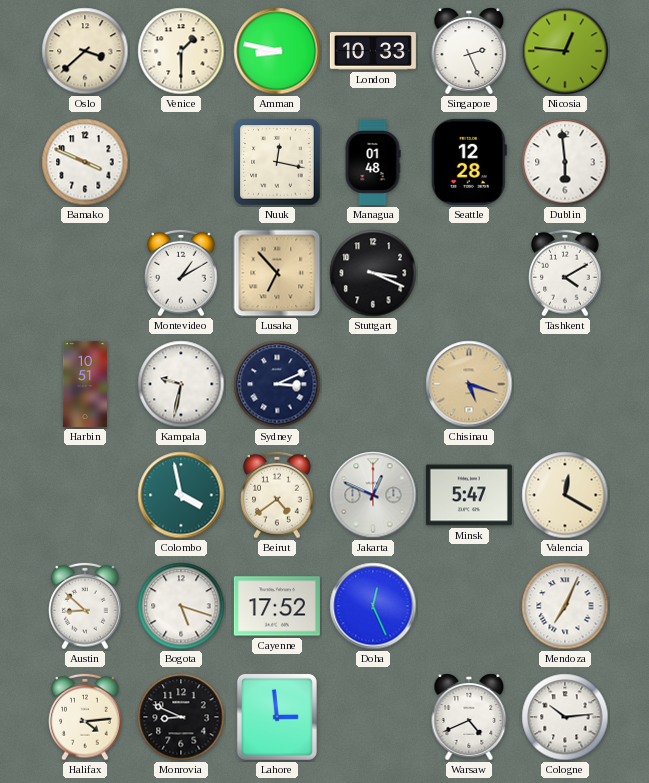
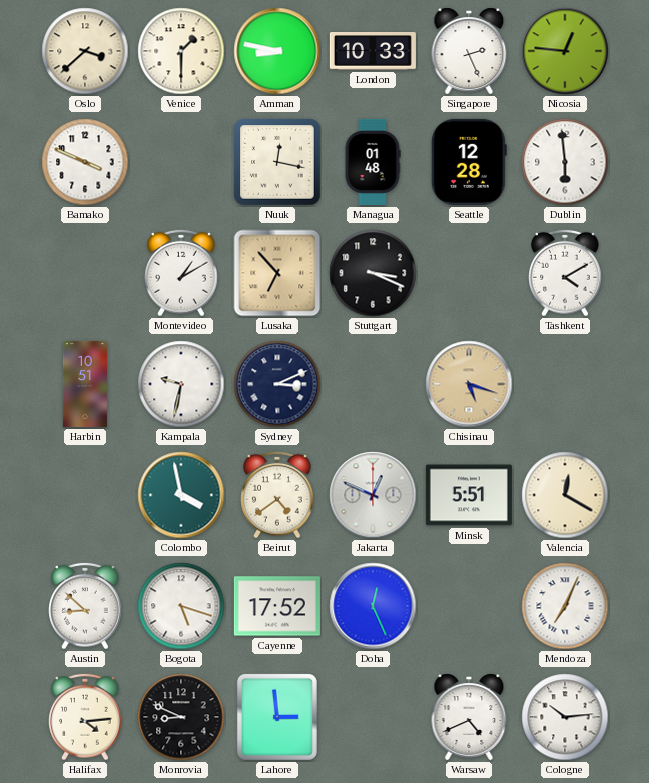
Minsk: 5:47 -> 5:51
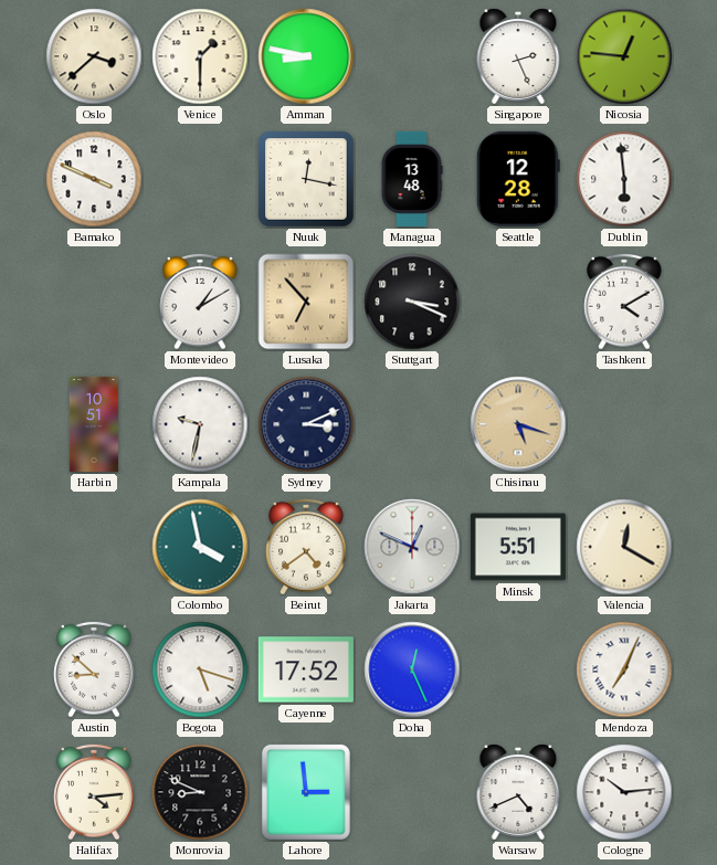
London: 10:33 -> none
Managua: 01:48 -> 13:48
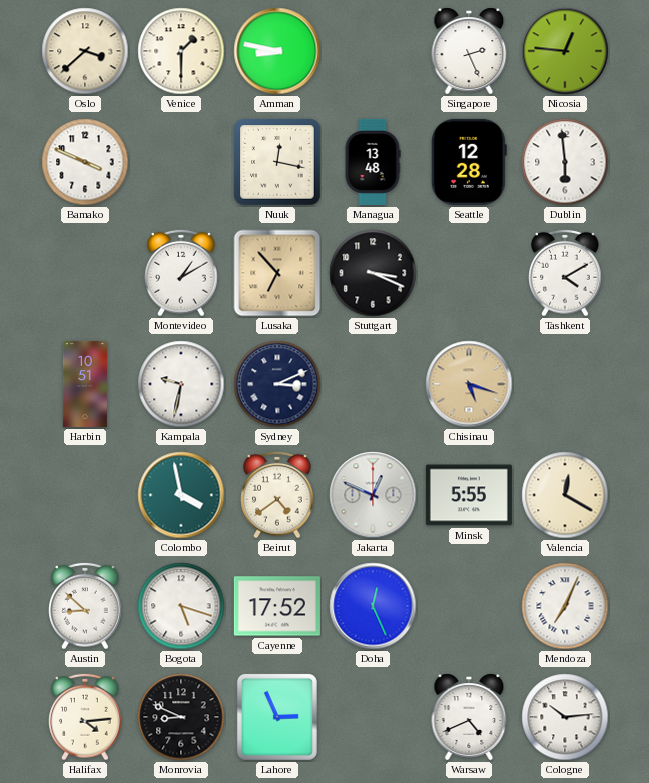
Minsk: 5:51 -> 5:55
Lahore: 2:59 -> 2:56
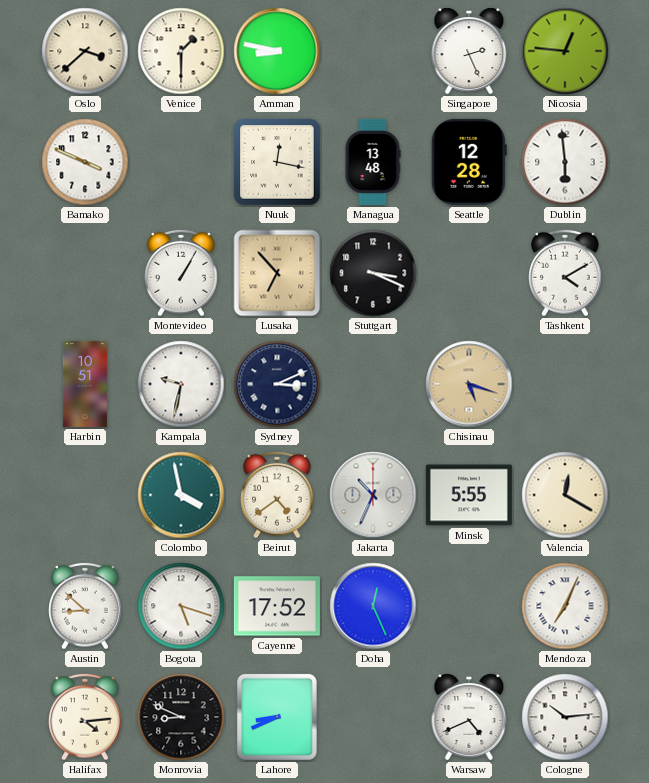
Montevideo: 1:10 -> 1:05
Jakarta: 12:49 -> 10:34
Lahore: 2:56 -> 8:41
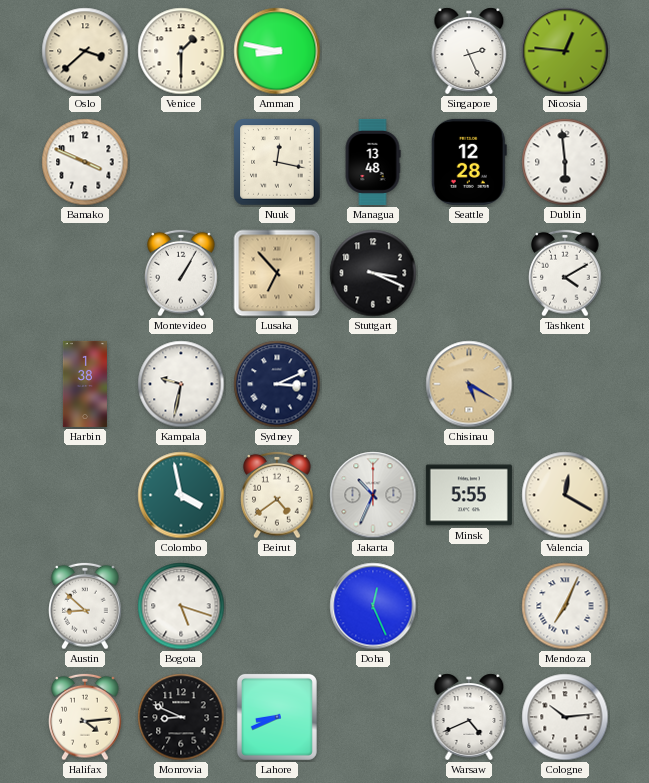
Harbin: 10:51 -> 1:38
Chisinau: 5:18 -> 5:20
Cayenne: 17:52 -> none
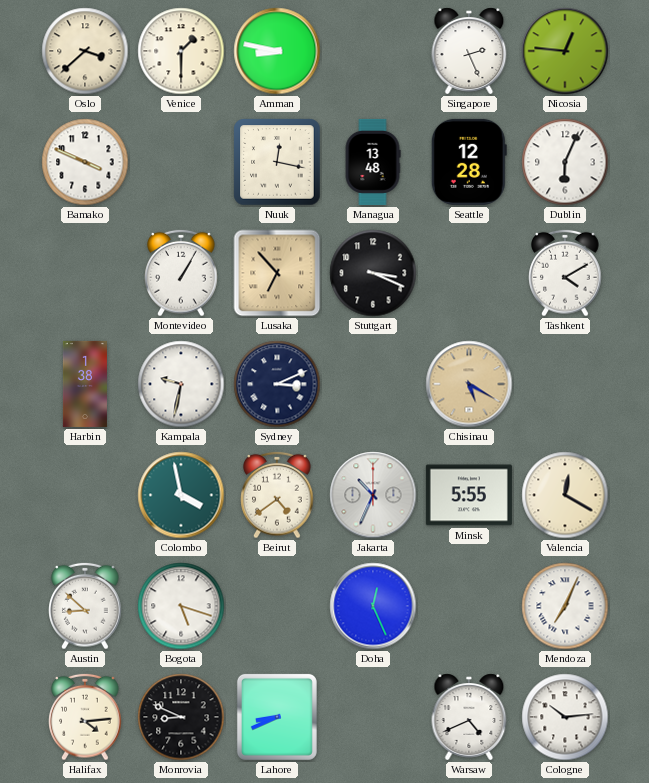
Dublin: 5:59 -> 6:04
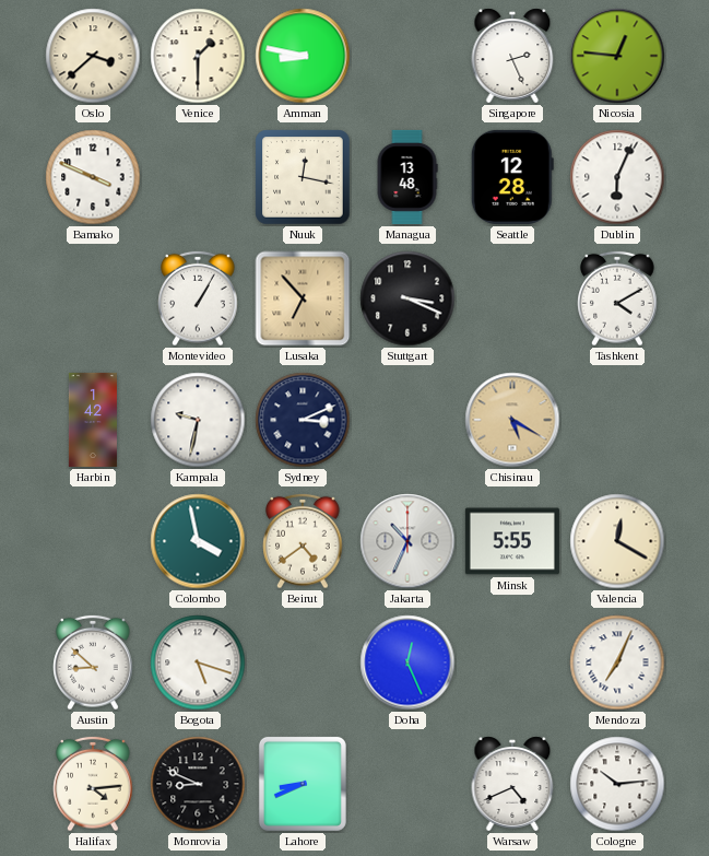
Harbin: 1:38 -> 1:42
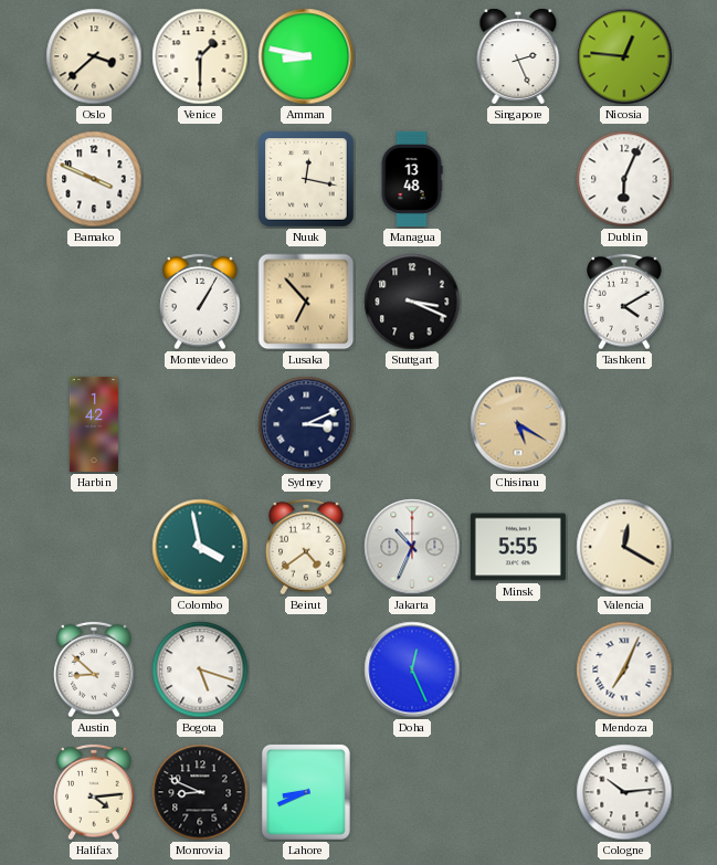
Seattle: 12:28 -> none
Kampala: 9:32 -> none
Warsaw: 4:41 -> none
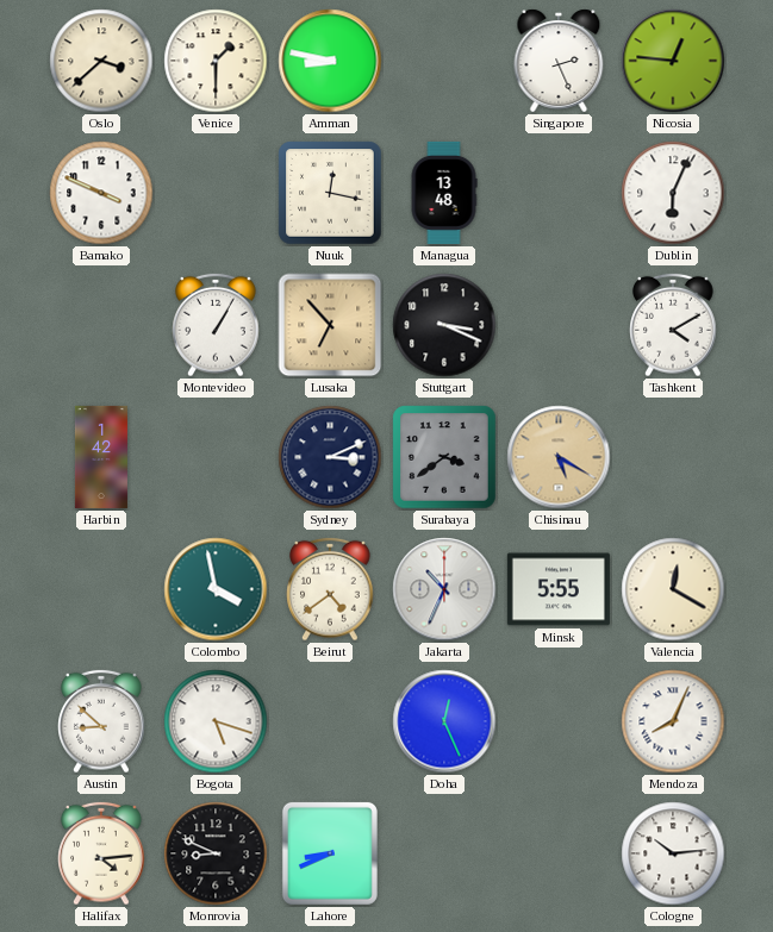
Surabaya: none -> 3:39
Mendoza: 7:04 -> 8:04
